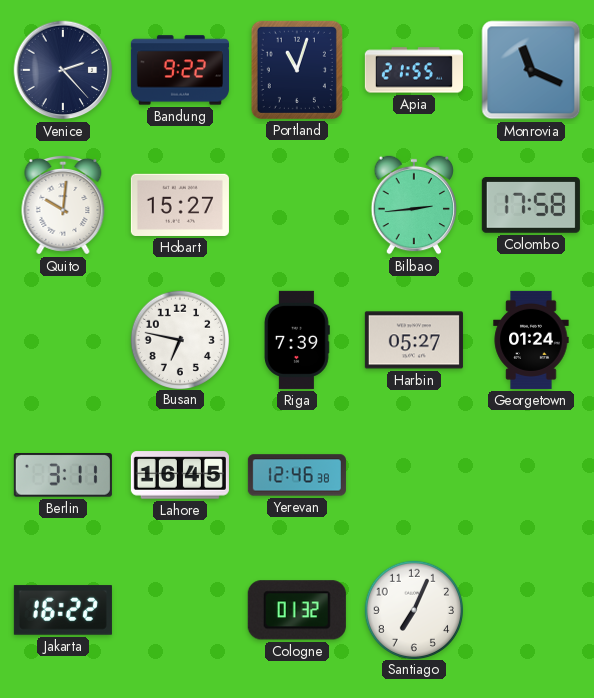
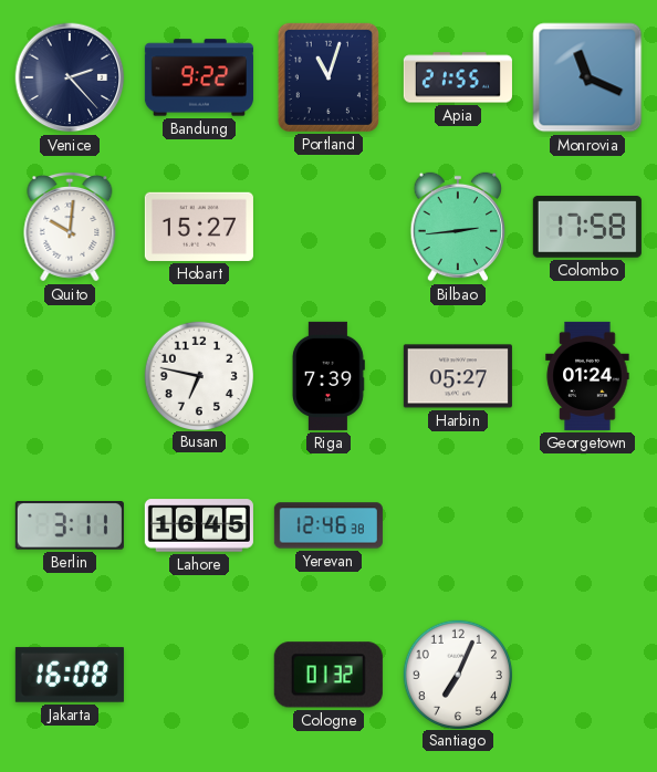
Jakarta: 16:22 -> 16:08
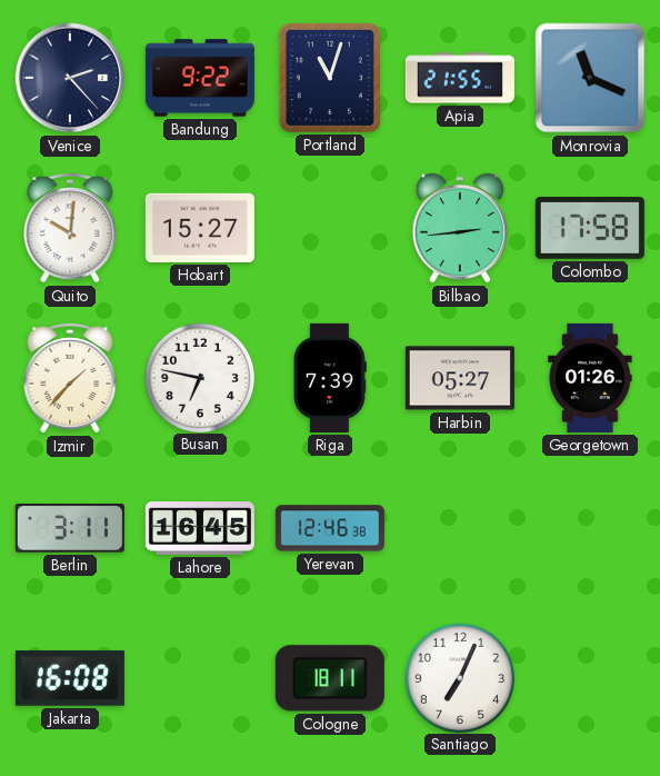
Izmir: none -> 1:37
Georgetown: 01:24 -> 01:26
Cologne: 01:32 -> 18:11
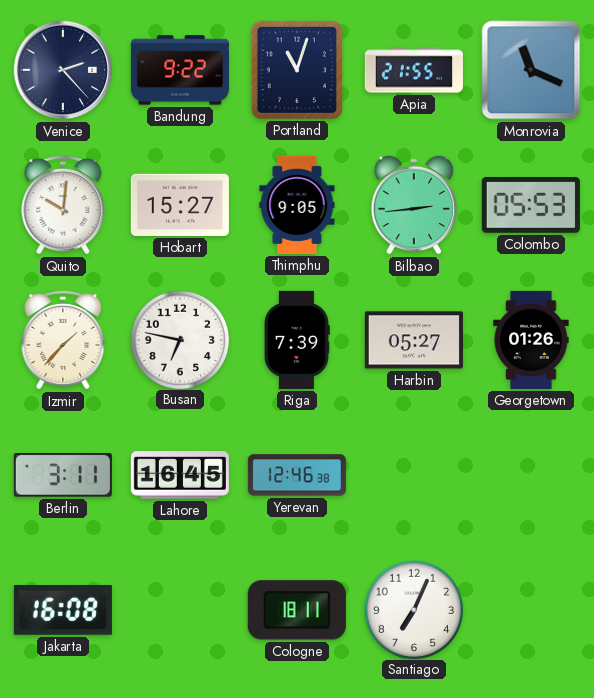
Thimphu: none -> 9:05
Colombo: 17:58 -> 05:53
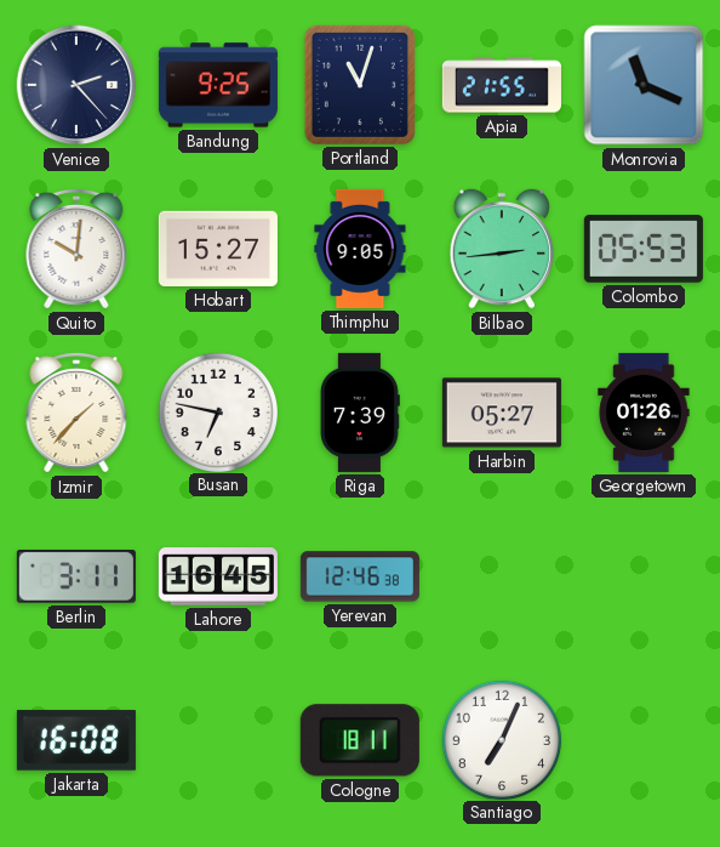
Bandung: 9:22 -> 9:25
